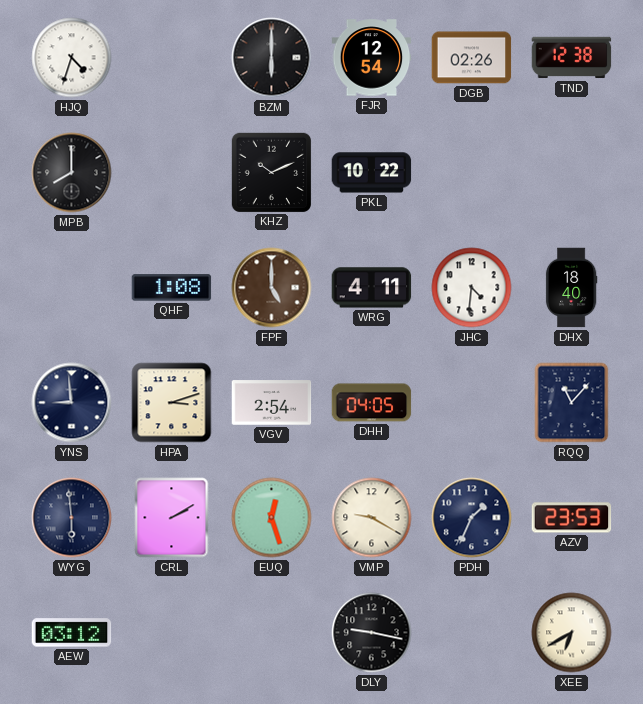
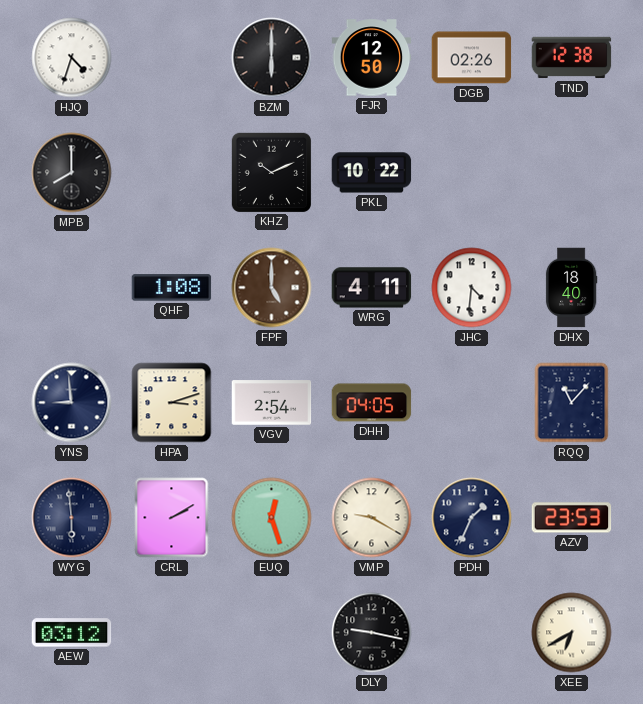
FJR: 12:54 -> 12:50
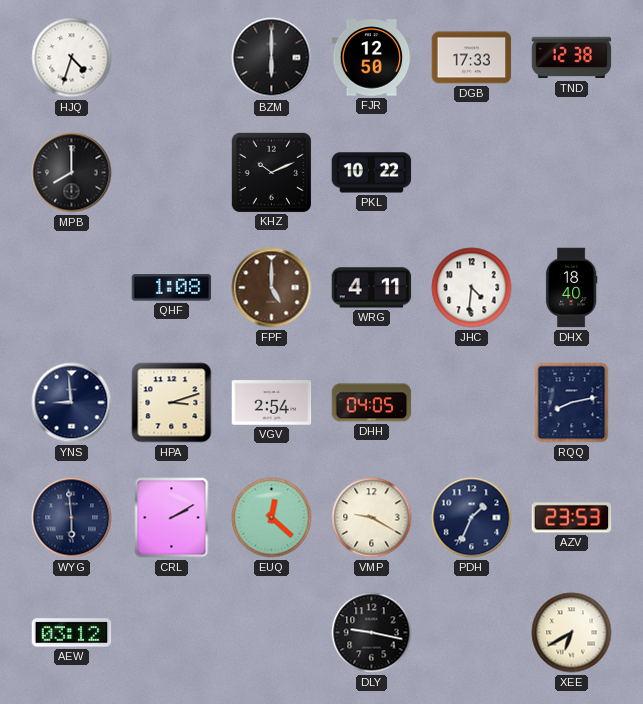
DGB: 02:26 -> 17:33
RQQ: 11:07 -> 8:13
EUQ: 12:27 -> 12:22
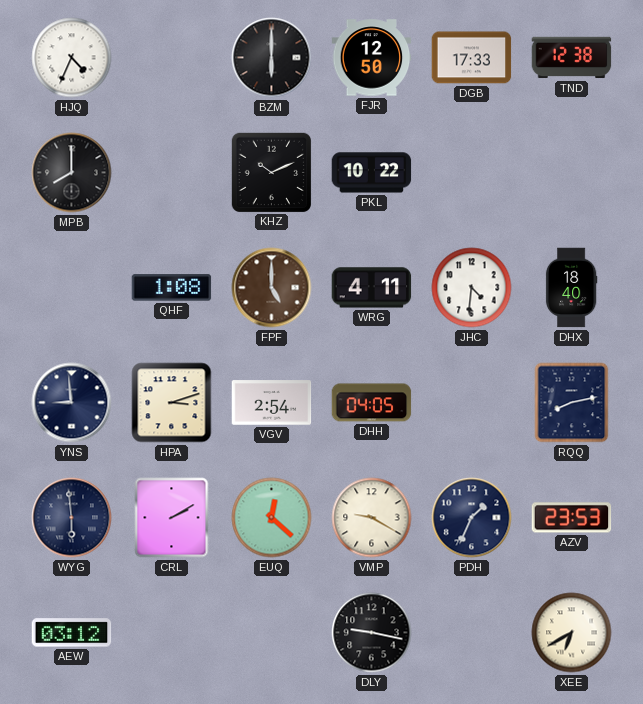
HJQ: 4:33 -> 4:34
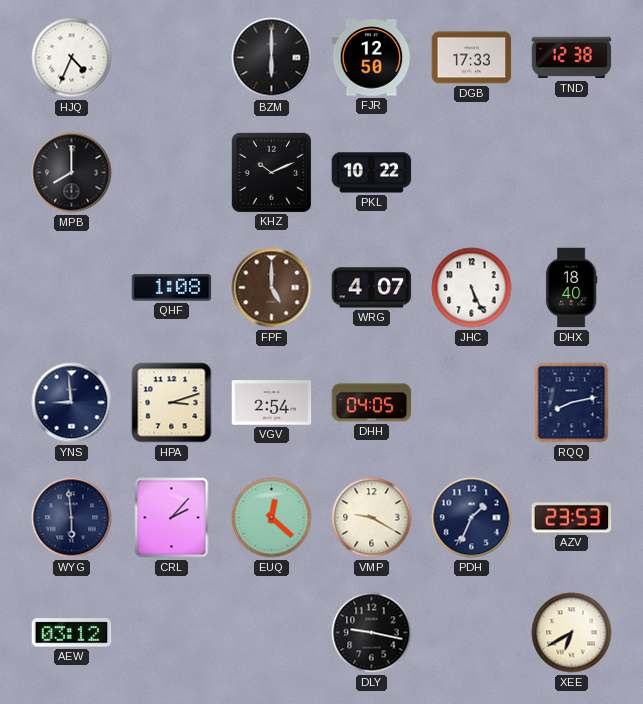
WRG: 4:11 -> 4:07
JHC: 4:31 -> 5:26
CRL: 2:10 -> 2:07
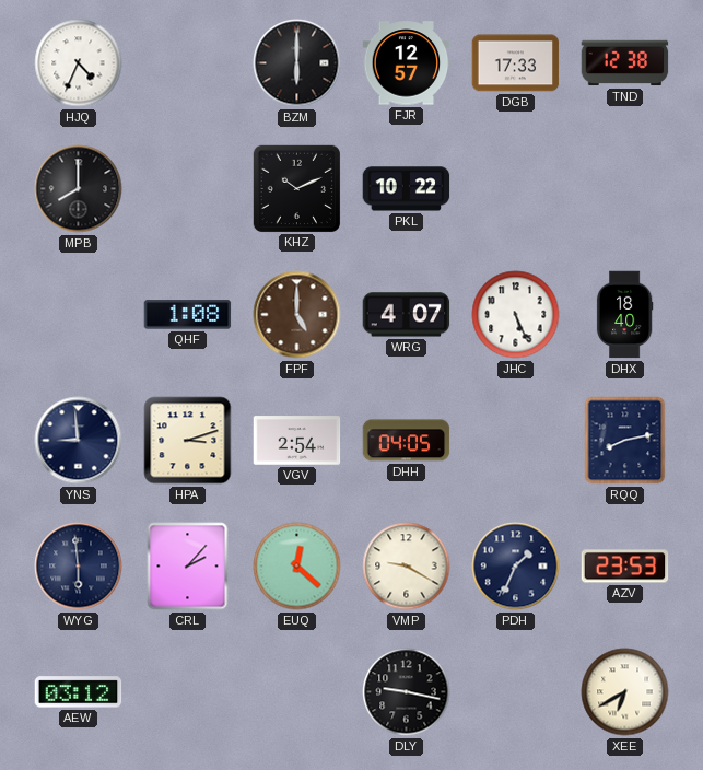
FJR: 12:50 -> 12:57
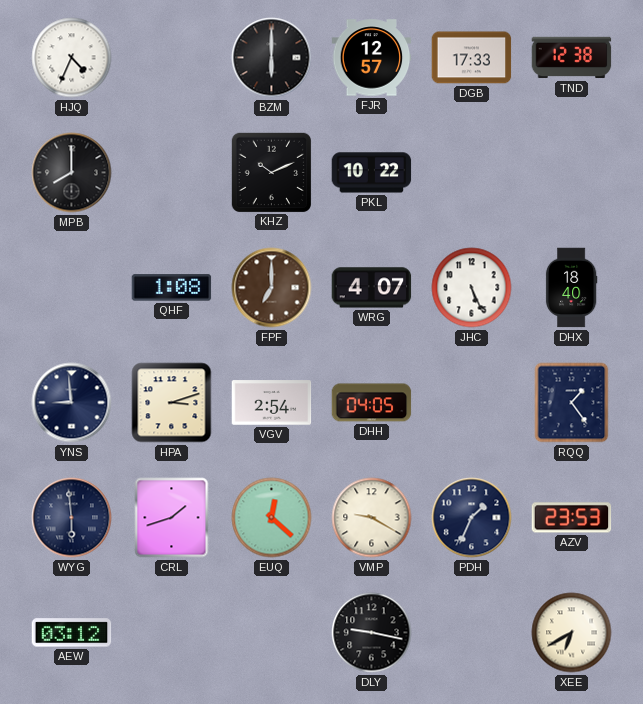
FPF: 5:00 -> 7:00
RQQ: 8:13 -> 1:24
CRL: 2:07 -> 1:42
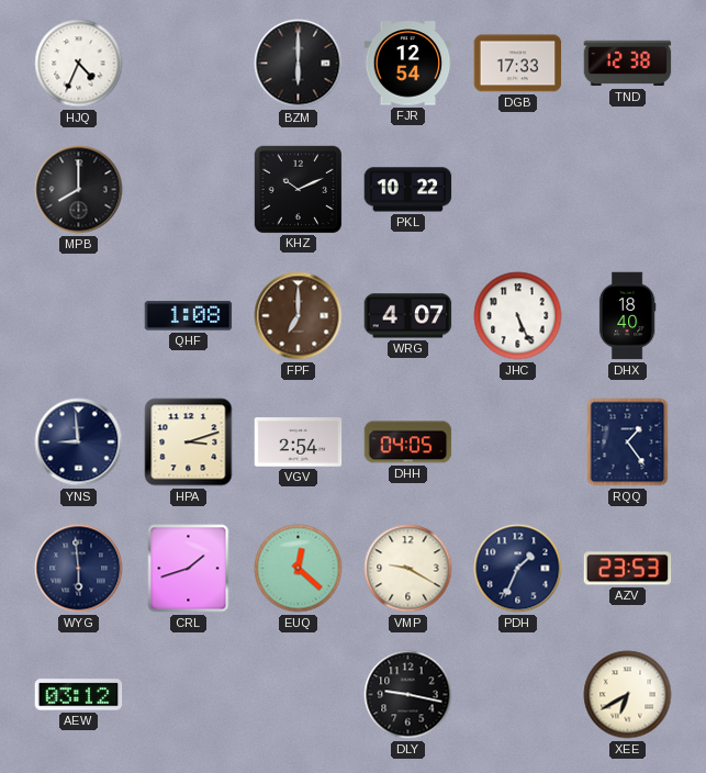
FJR: 12:57 -> 12:54
